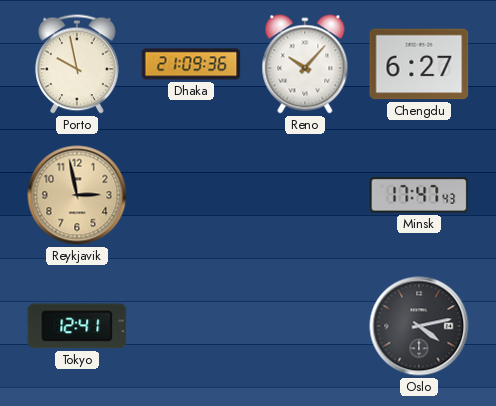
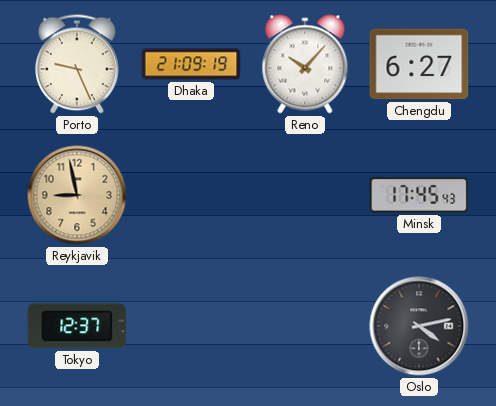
Porto: 9:58 -> 9:26
Dhaka: 21:09:36 -> 21:09:19
Reykjavik: 2:58 -> 8:58
Minsk: 17:47 -> 17:45
Tokyo: 12:41 -> 12:37
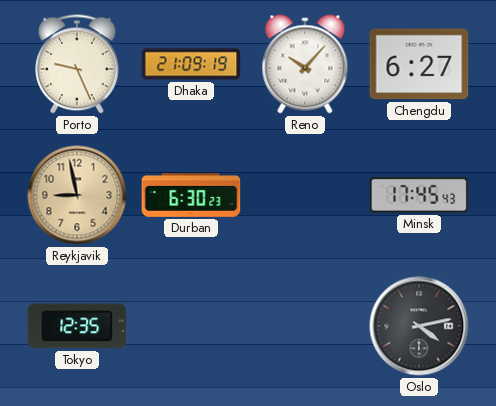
Durban: none -> 6:30
Tokyo: 12:37 -> 12:35
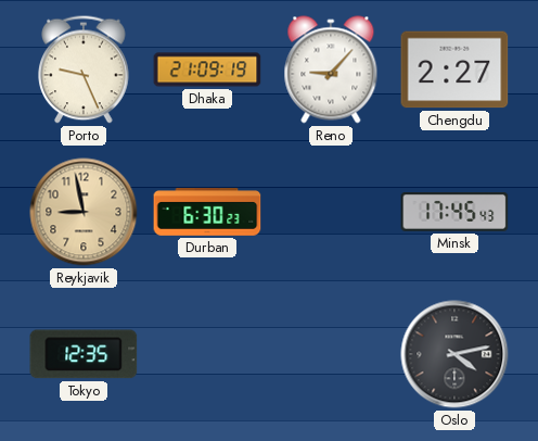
Reno: 10:07 -> 9:07
Chengdu: 6:27 -> 2:27
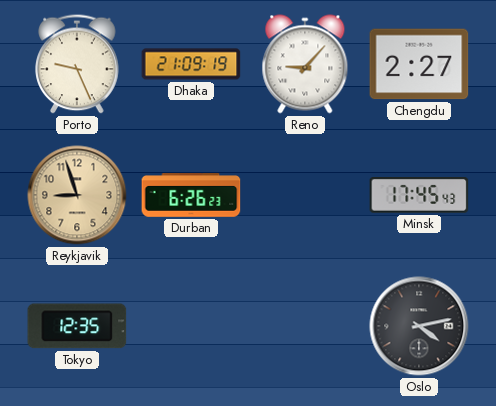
Reykjavik: 8:58 -> 8:57
Durban: 6:30 -> 6:26
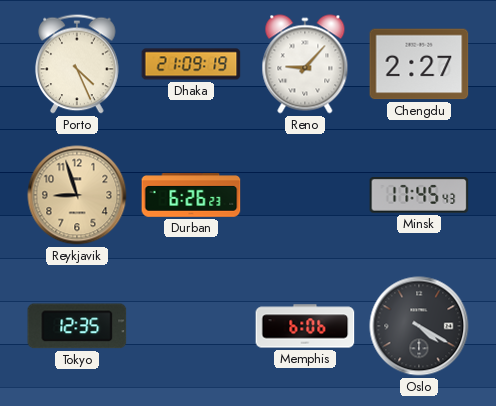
Porto: 9:26 -> 4:26
Memphis: none -> 6:06
Oslo: 4:13 -> 4:20
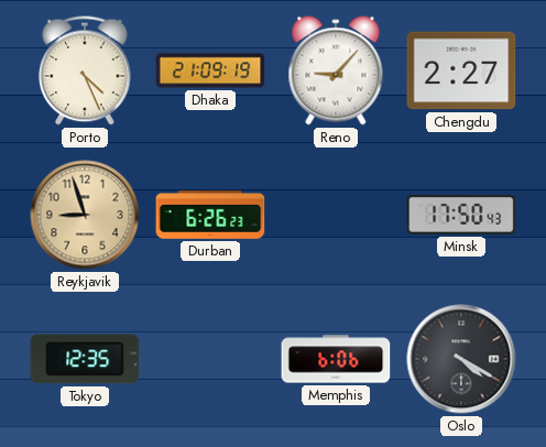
Minsk: 17:45 -> 17:50
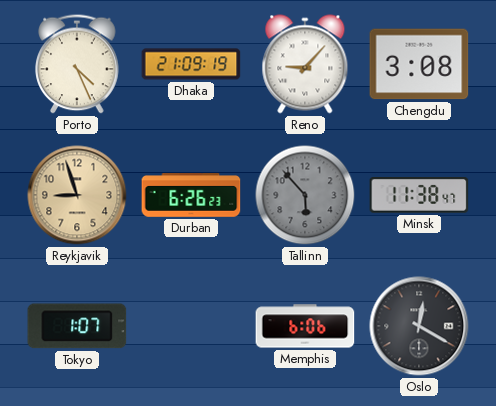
Chengdu: 2:27 -> 3:08
Tallinn: none -> 5:53
Minsk: 17:50 -> 11:38
Tokyo: 12:35 -> 1:07
Oslo: 4:20 -> 12:20
